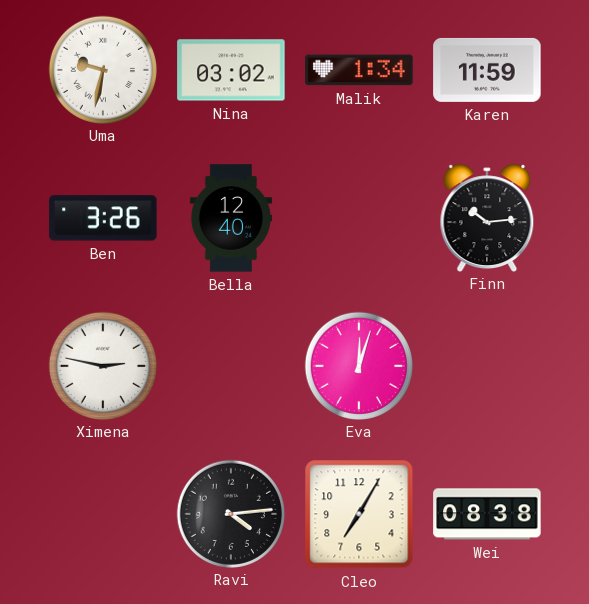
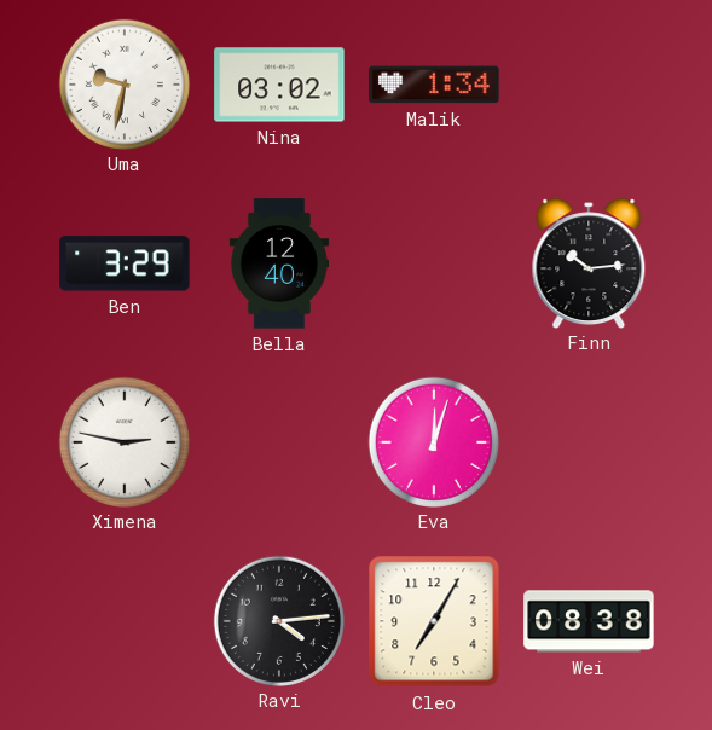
Karen: 11:59 -> none
Ben: 3:26 -> 3:29
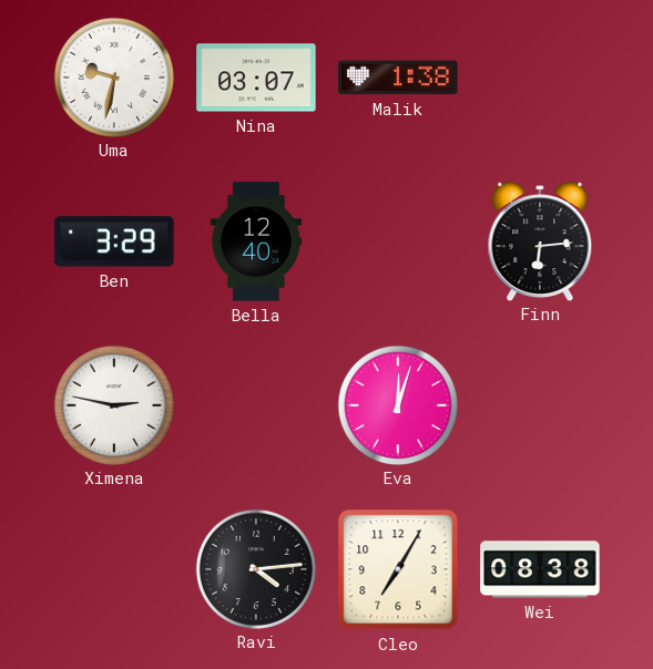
Nina: 03:02 -> 03:07
Malik: 1:34 -> 1:38
Finn: 10:14 -> 6:14
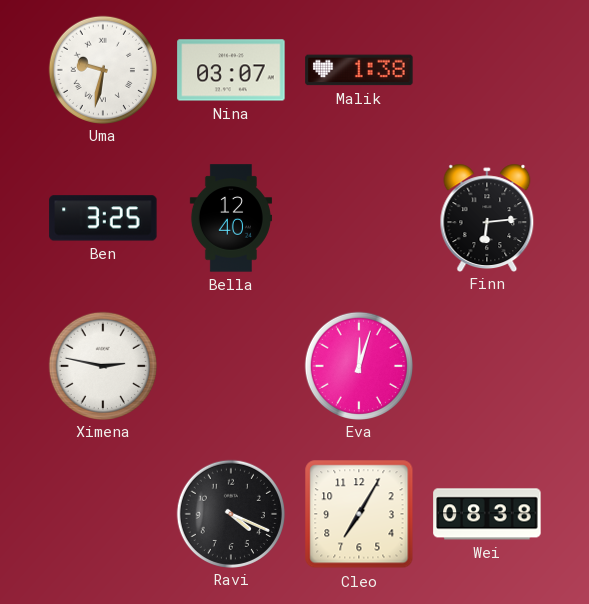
Ben: 3:29 -> 3:25
Ravi: 4:14 -> 4:19
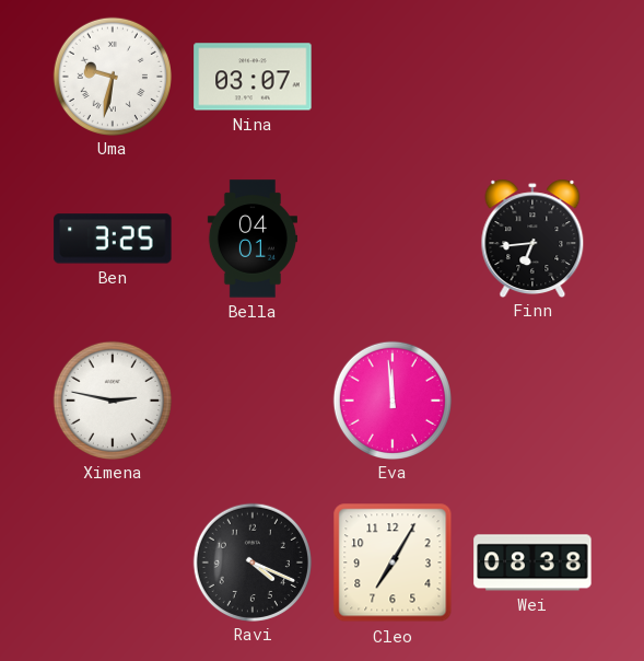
Malik: 1:38 -> none
Bella: 12:40 -> 04:01
Finn: 6:14 -> 6:44
Eva: 12:03 -> 11:59
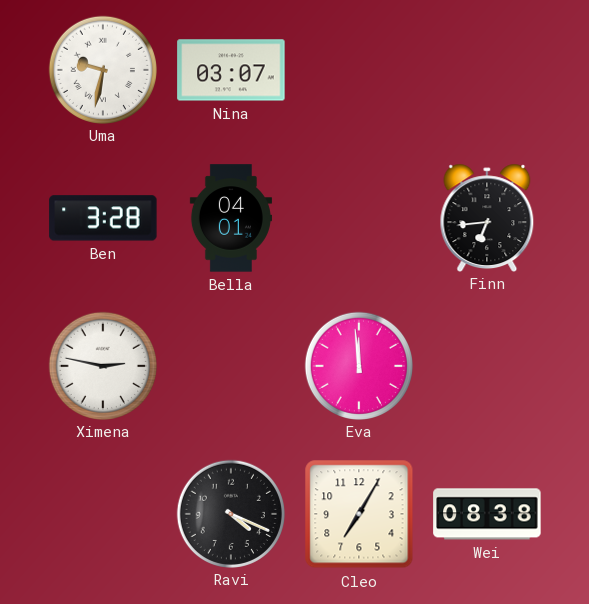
Ben: 3:25 -> 3:28
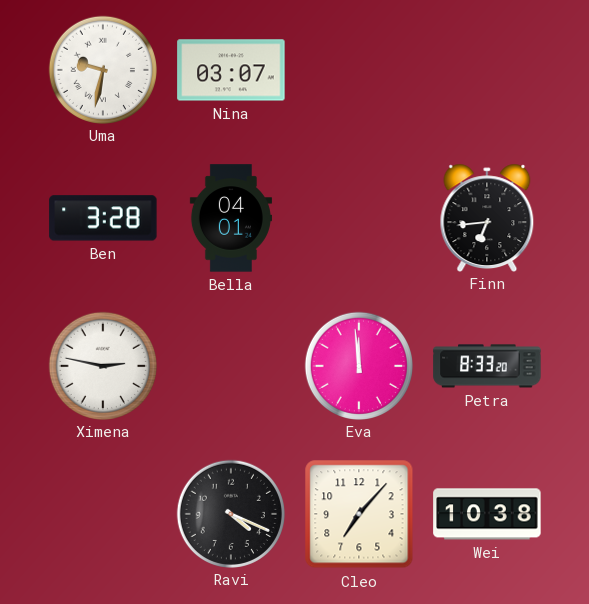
Petra: none -> 8:33
Cleo: 7:05 -> 7:07
Wei: 08:38 -> 10:38
